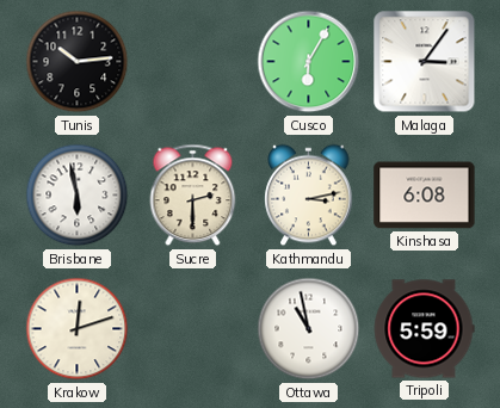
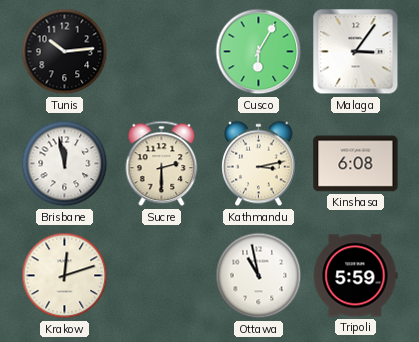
Brisbane: 5:58 -> 11:58
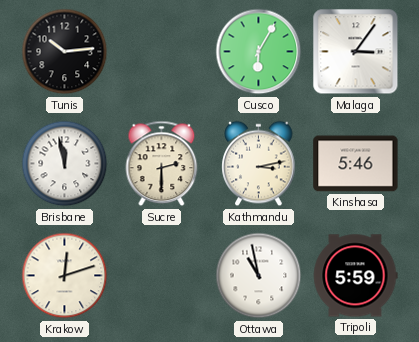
Kinshasa: 6:08 -> 5:46
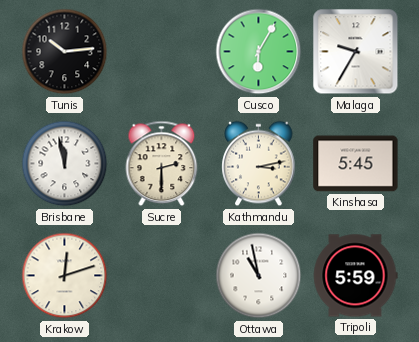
Malaga: 3:06 -> 9:35
Kinshasa: 5:46 -> 5:45
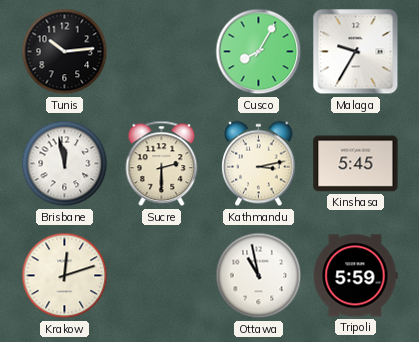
Cusco: 6:05 -> 8:05
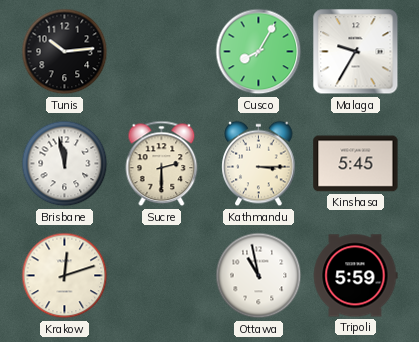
Kathmandu: 3:13 -> 3:15
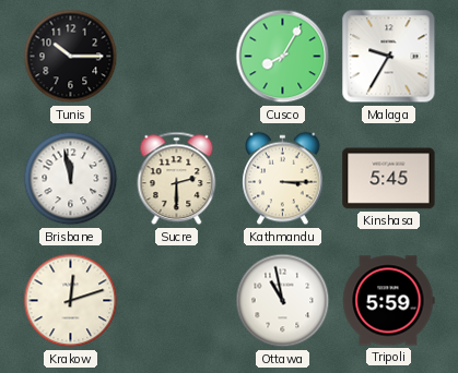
Tunis: 10:14 -> 10:15
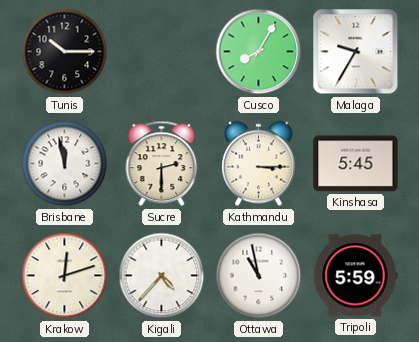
Kigali: none -> 4:37
